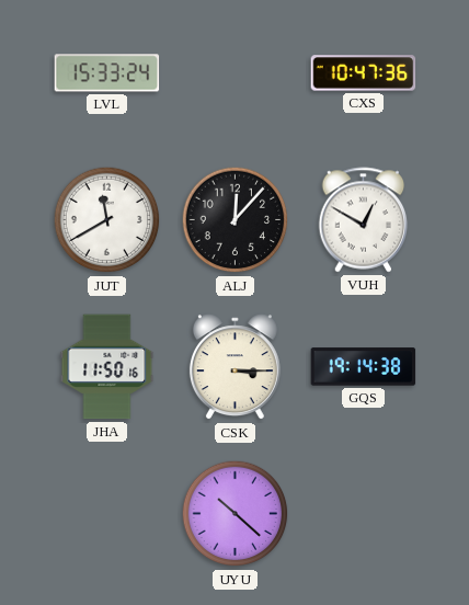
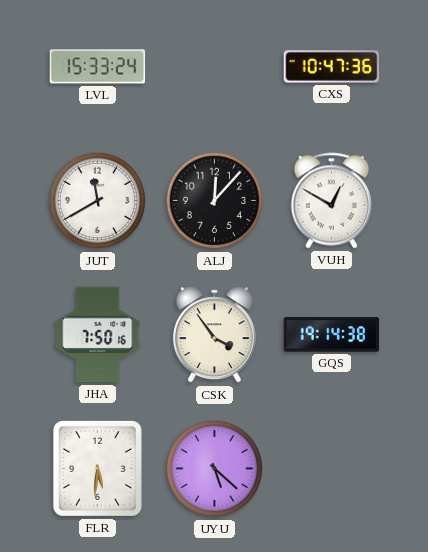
JHA: 11:50 -> 7:50
CSK: 3:15 -> 3:54
FLR: none -> 5:31
UYU: 10:22 -> 5:22
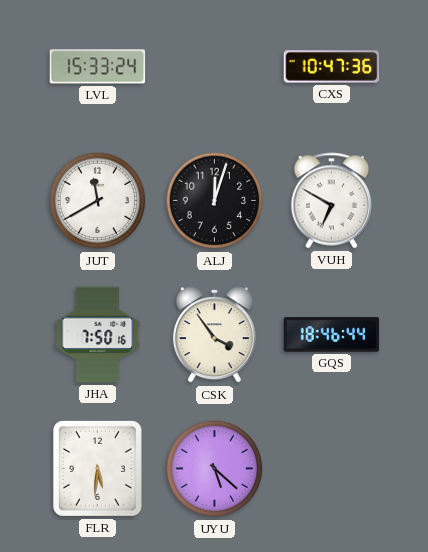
ALJ: 12:07 -> 12:03
VUH: 12:50 -> 6:50
GQS: 19:14 -> 18:46
